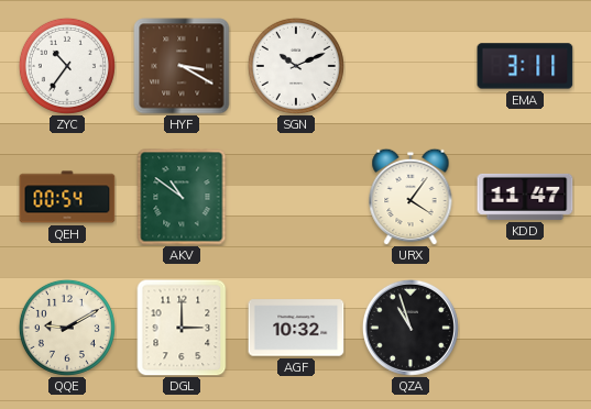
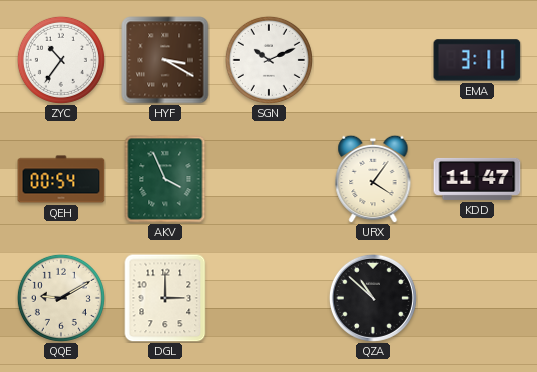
AKV: 10:51 -> 3:56
AGF: 10:32 -> none
QZA: 10:57 -> 10:52
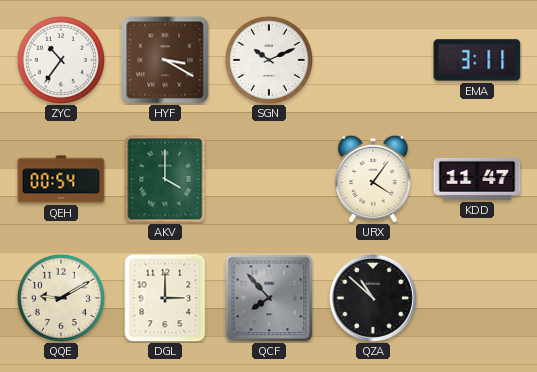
AKV: 3:56 -> 4:00
QCF: none -> 7:53
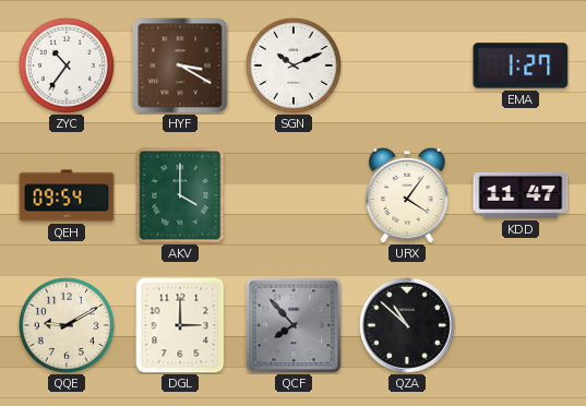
EMA: 3:11 -> 1:27
QEH: 00:54 -> 09:54
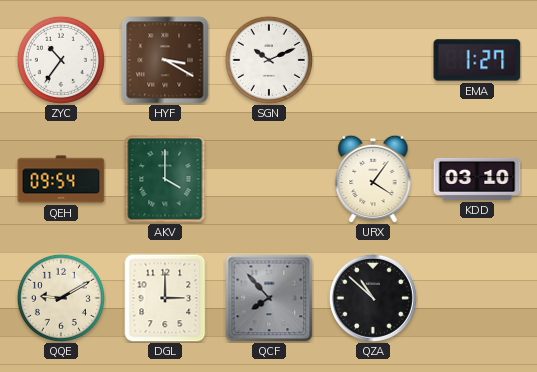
KDD: 11:47 -> 03:10
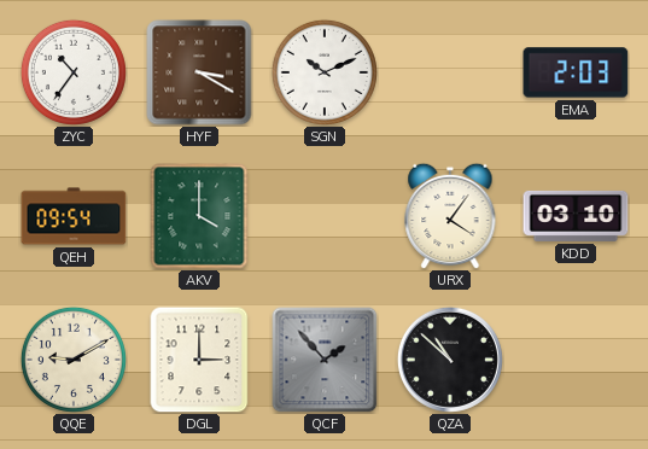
EMA: 1:27 -> 2:03
QCF: 7:53 -> 1:53
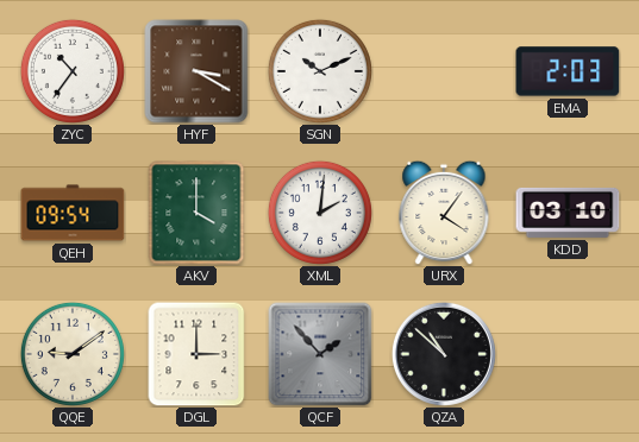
XML: none -> 2:01
QQE: 9:10 -> 9:09
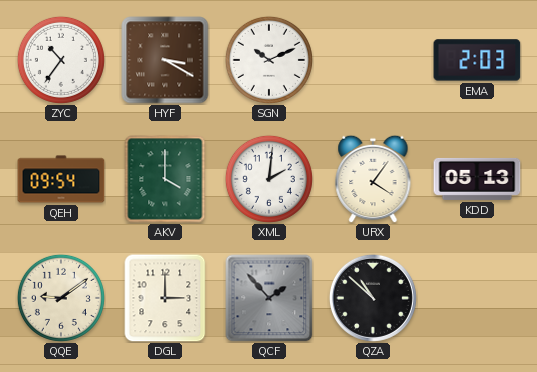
KDD: 03:10 -> 05:13
